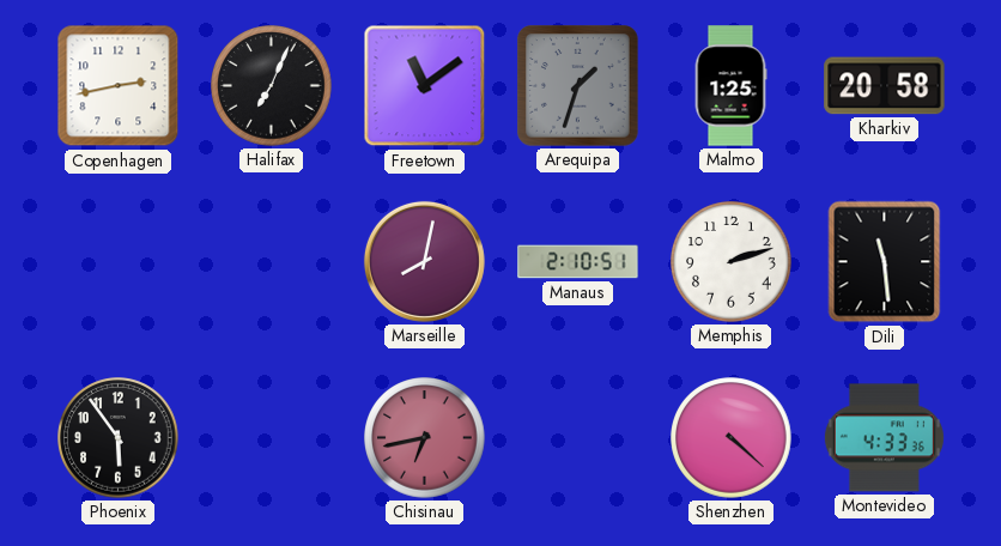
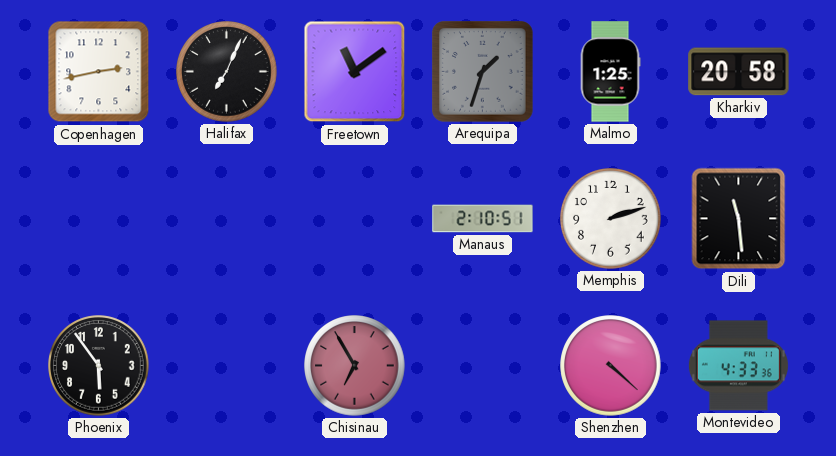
Marseille: 8:02 -> none
Chisinau: 6:43 -> 6:55
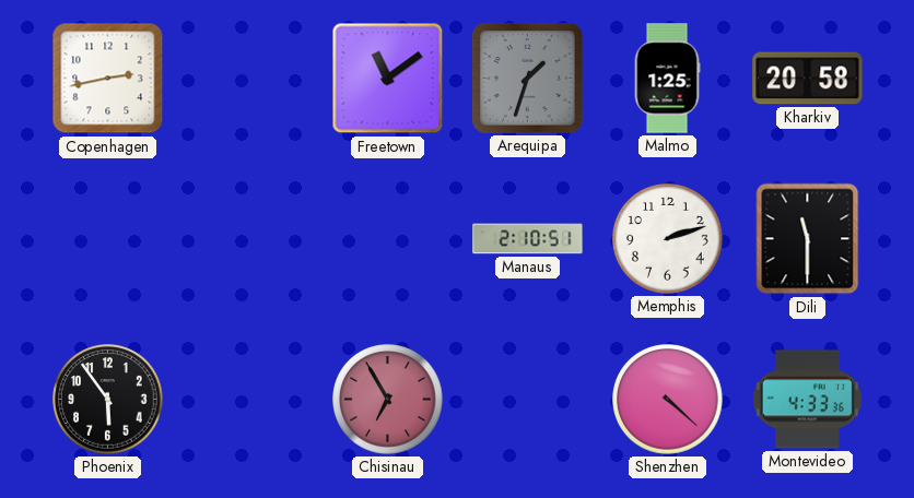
Halifax: 7:04 -> none
Dili: 11:29 -> 11:30
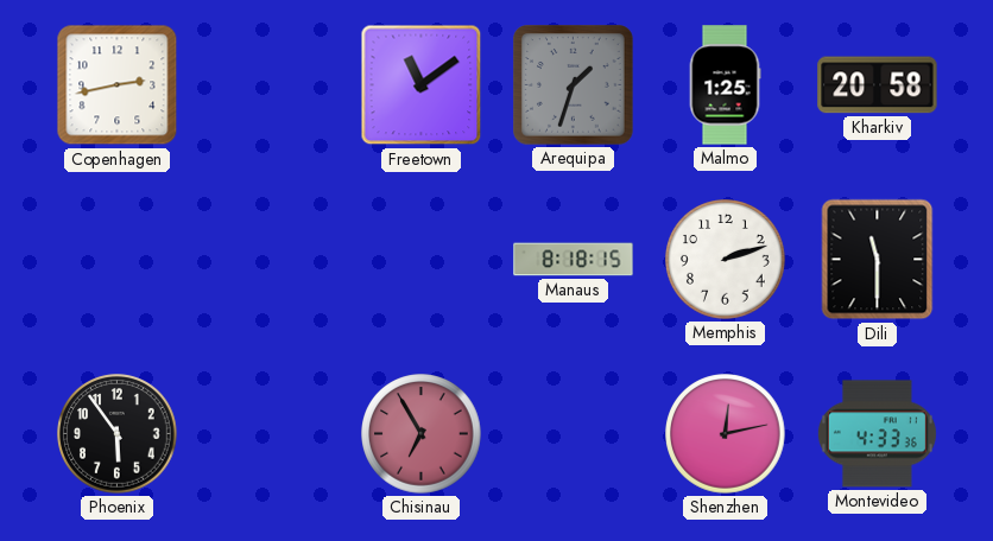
Manaus: 2:10 -> 8:18
Shenzhen: 4:22 -> 12:13
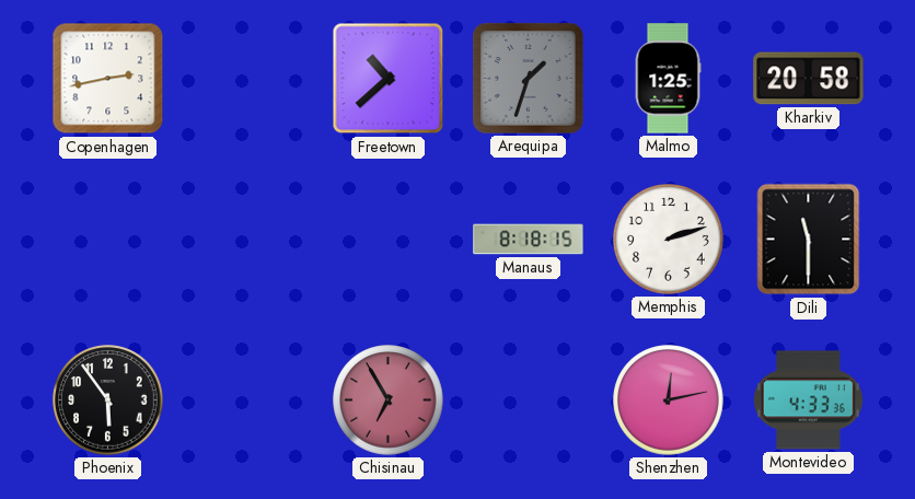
Freetown: 11:09 -> 10:38
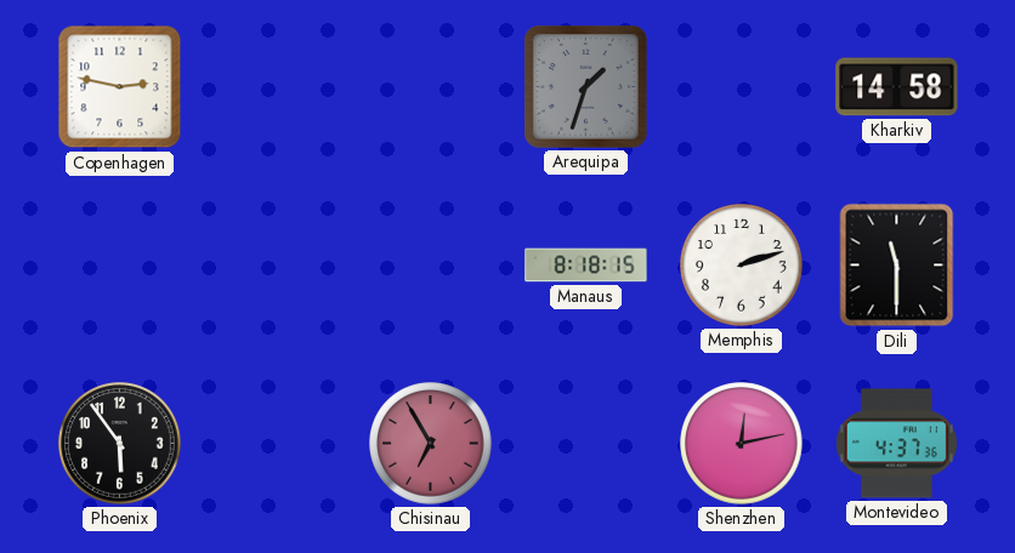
Copenhagen: 2:43 -> 2:47
Freetown: 10:38 -> none
Malmo: 1:25 -> none
Kharkiv: 20:58 -> 14:58
Montevideo: 4:33 -> 4:37
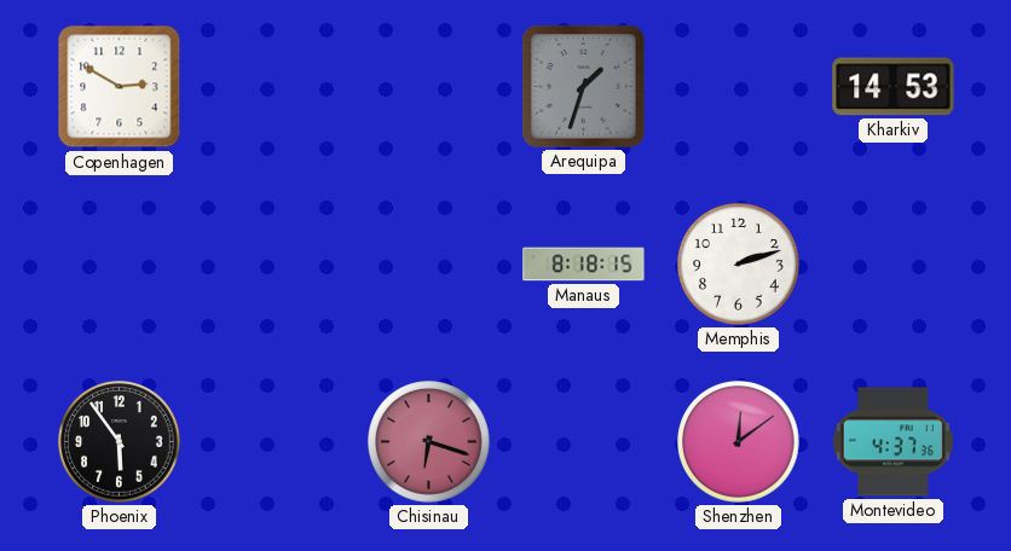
Copenhagen: 2:47 -> 2:50
Kharkiv: 14:58 -> 14:53
Dili: 11:30 -> none
Chisinau: 6:55 -> 6:18
Shenzhen: 12:13 -> 12:09
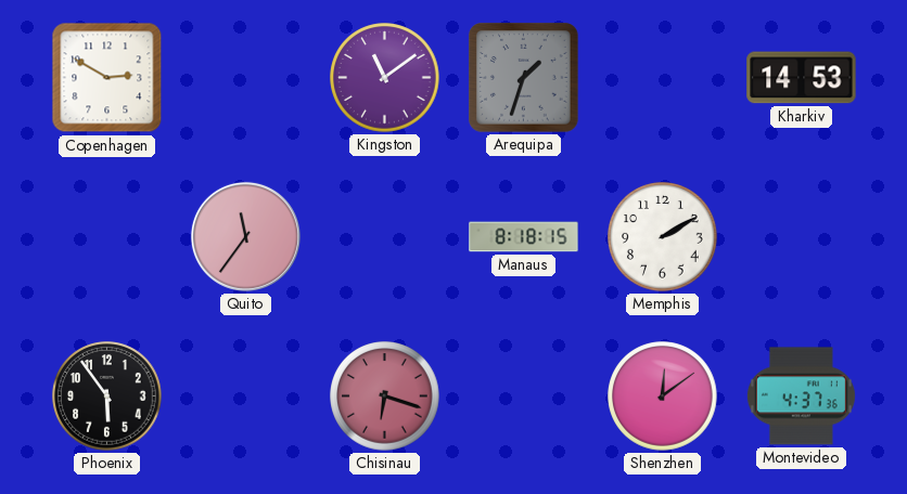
Kingston: none -> 11:09
Quito: none -> 11:36
Memphis: 2:12 -> 2:10
